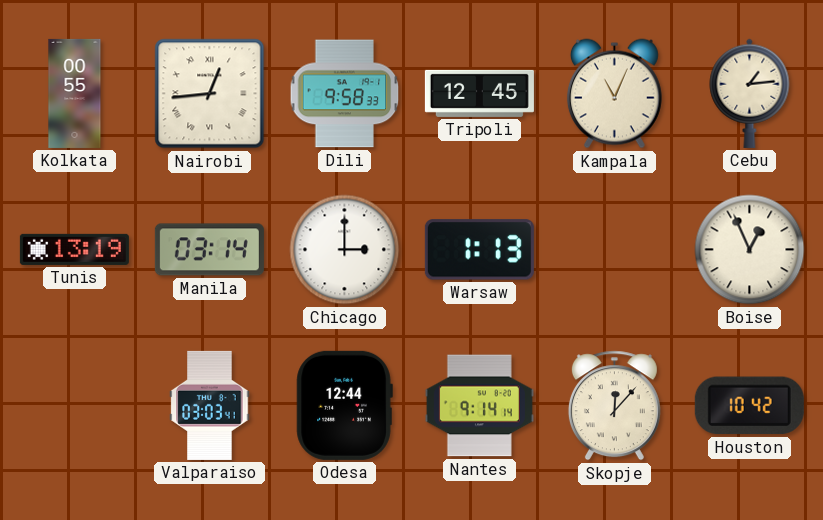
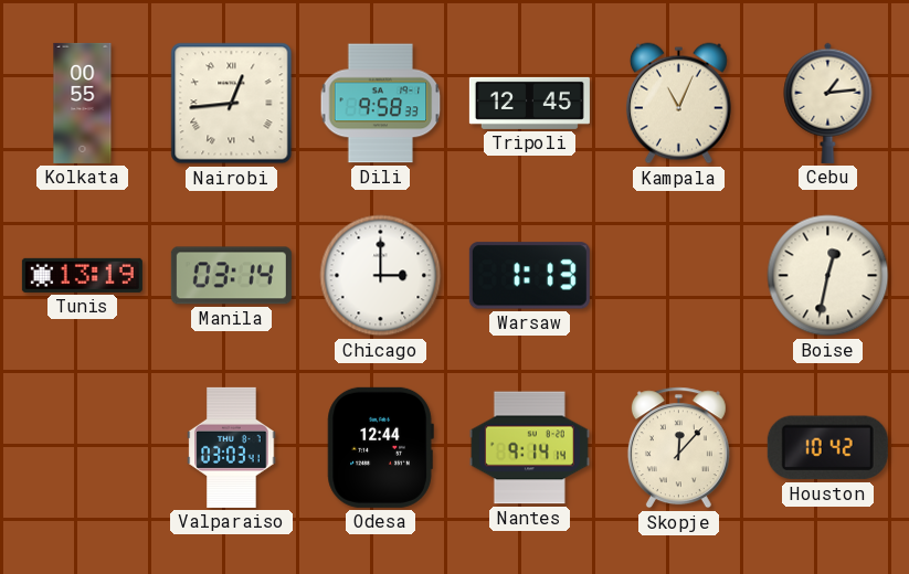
Boise: 12:56 -> 12:32
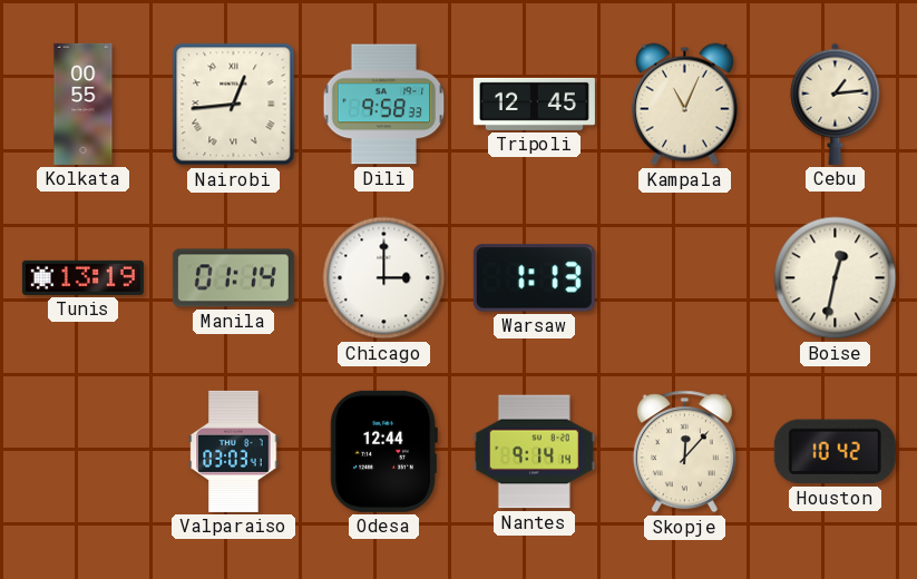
Manila: 03:14 -> 01:14
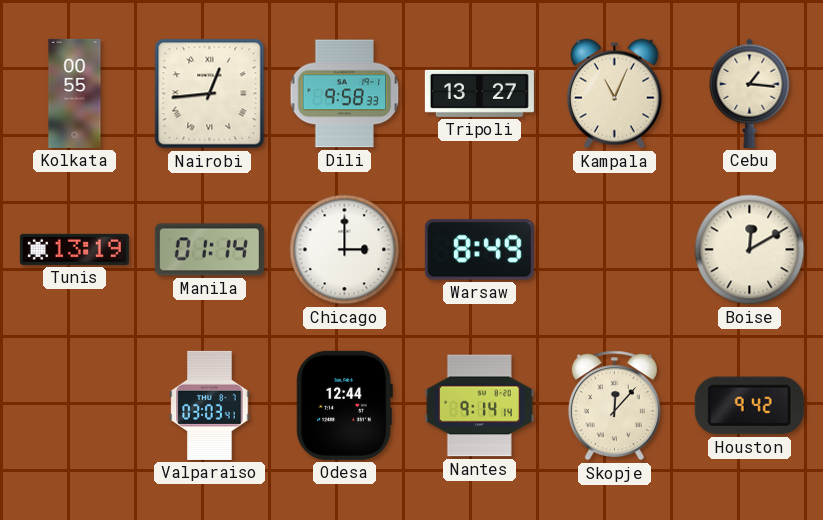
Tripoli: 12:45 -> 13:27
Cebu: 1:14 -> 1:16
Warsaw: 1:13 -> 8:49
Boise: 12:32 -> 12:10
Houston: 10:42 -> 9:42
